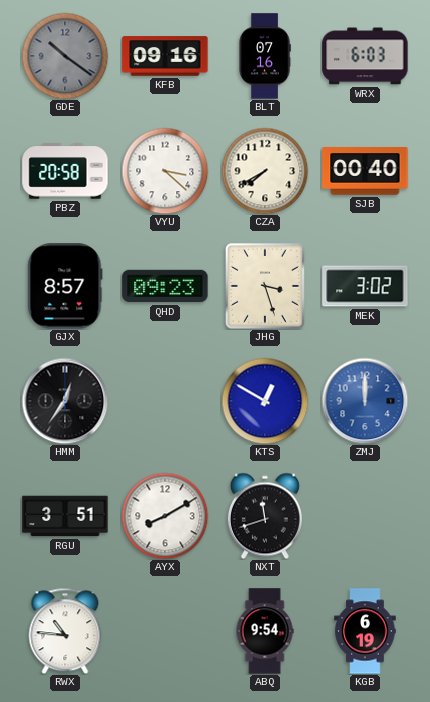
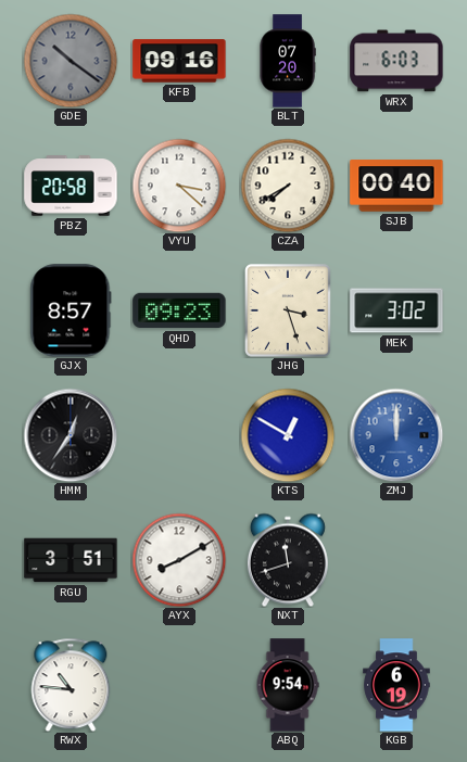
BLT: 07:16 -> 07:20
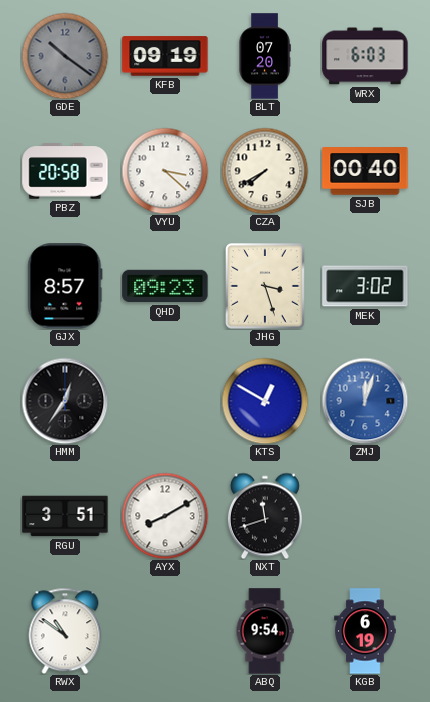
KFB: 09:16 -> 09:19
ZMJ: 12:00 -> 12:03
RWX: 10:46 -> 10:51
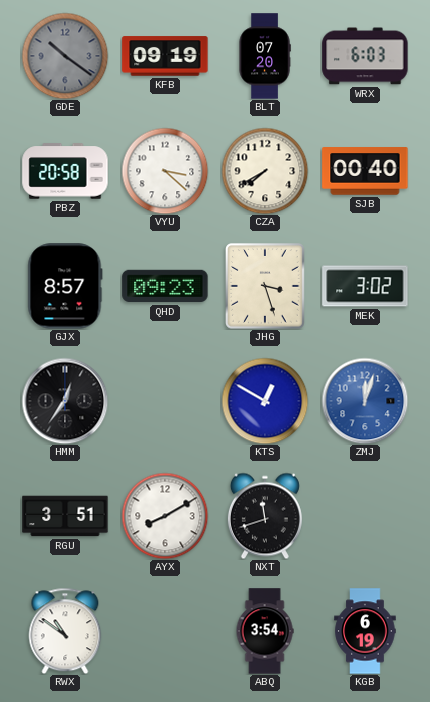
ABQ: 9:54 -> 3:54
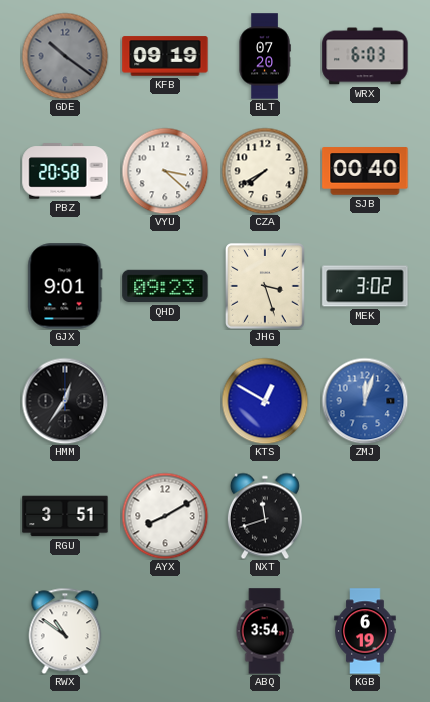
GJX: 8:57 -> 9:01
